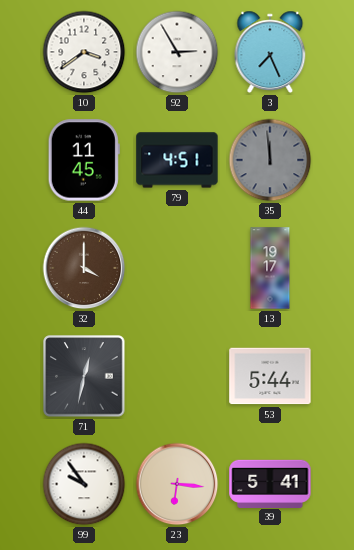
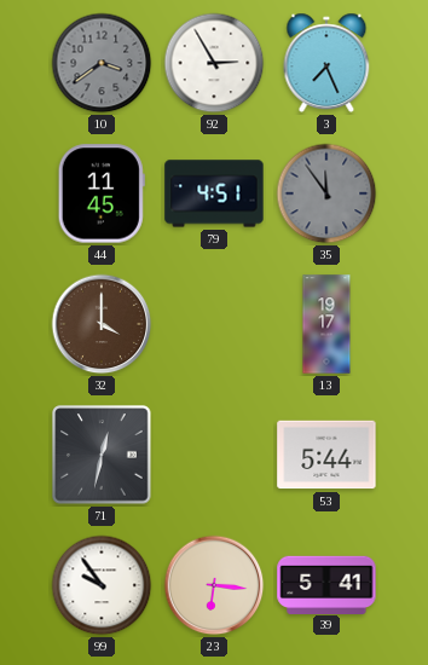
10 dial: white -> grey
35: 11:59 -> 11:54
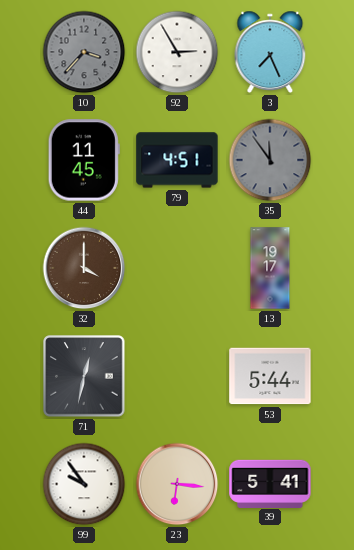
10: 3:39 -> 3:37
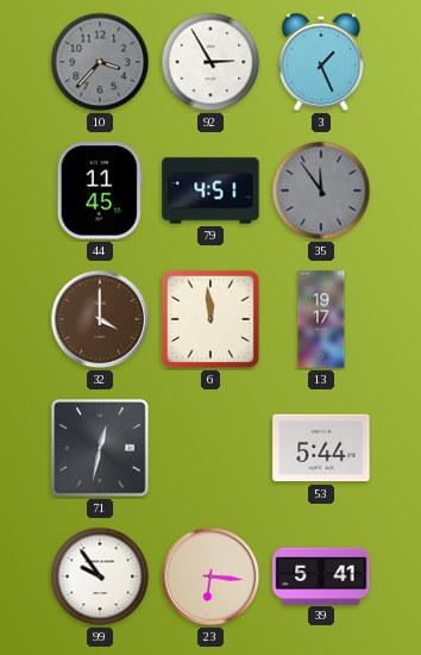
3: 7:26 -> 1:26
6: none -> 11:59
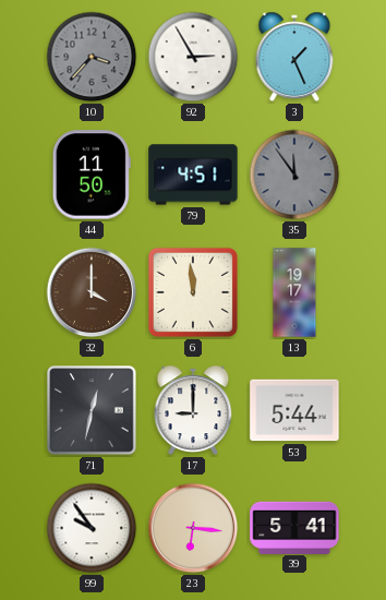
44: 11:45 -> 11:50
17: none -> 9:00
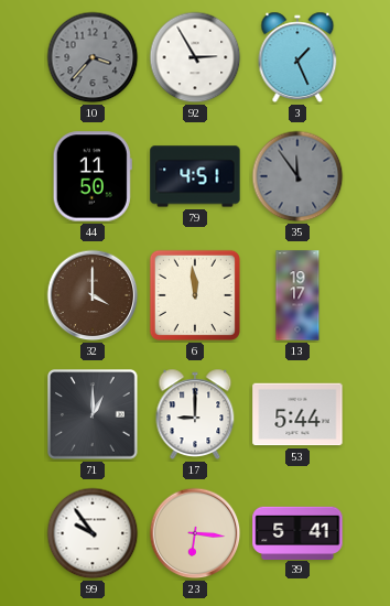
71: 12:32 -> 1:00
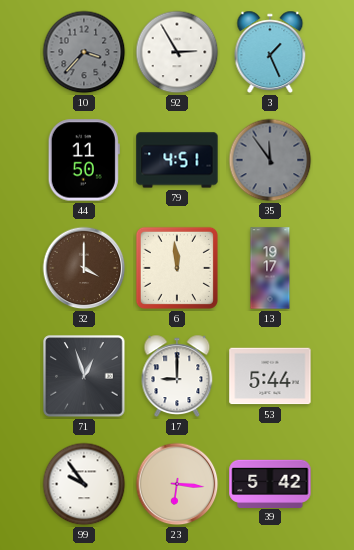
71: 1:00 -> 12:57
39: 5:41 -> 5:42
